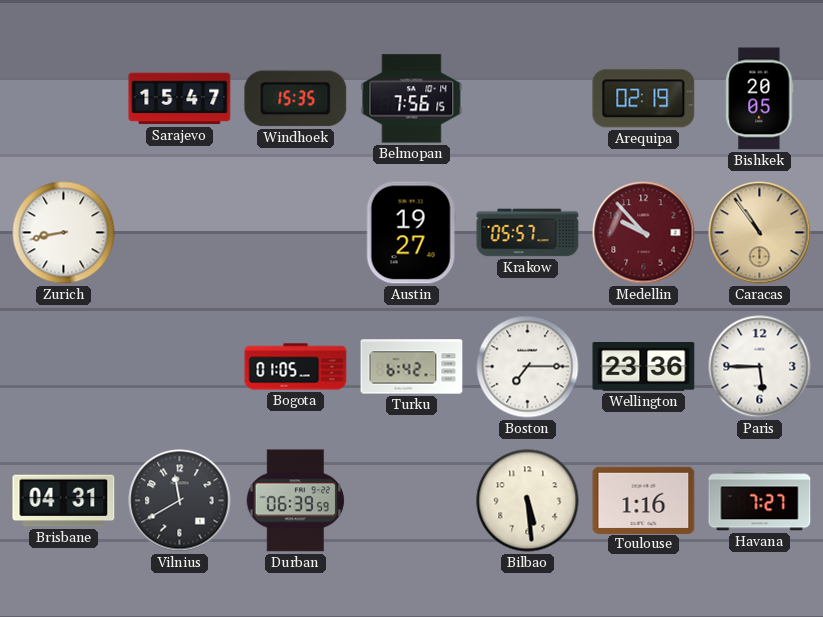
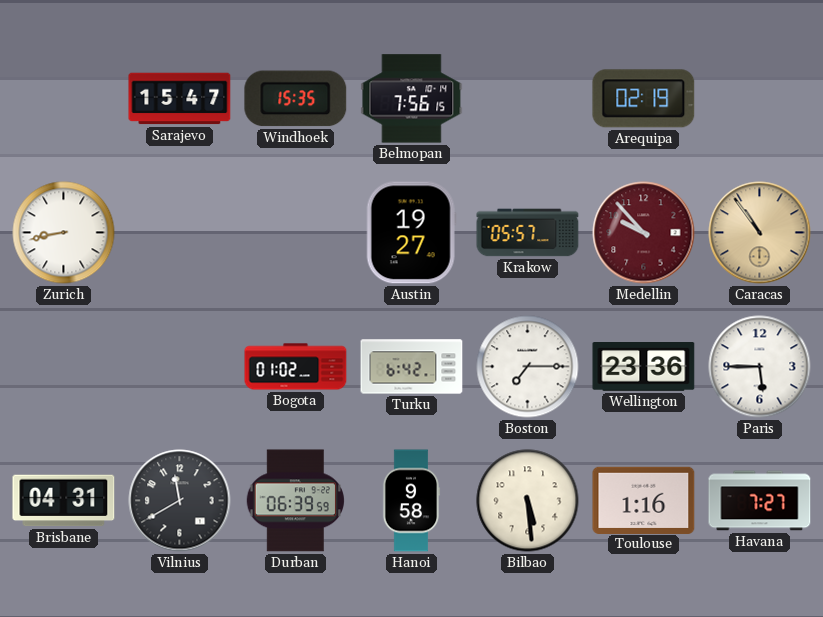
Bishkek: 20:05 -> none
Bogota: 01:05 -> 01:02
Hanoi: none -> 9:58
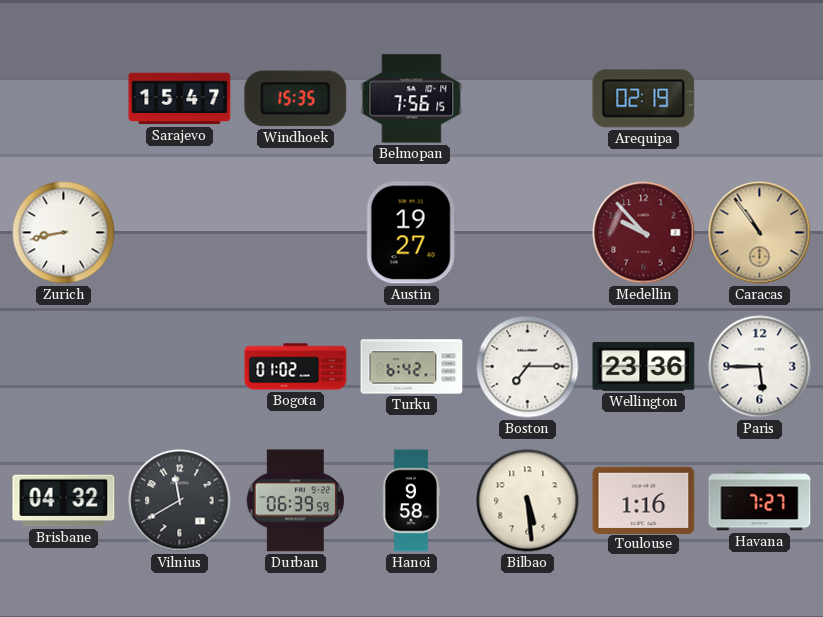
Krakow: 05:57 -> none
Brisbane: 04:31 -> 04:32
